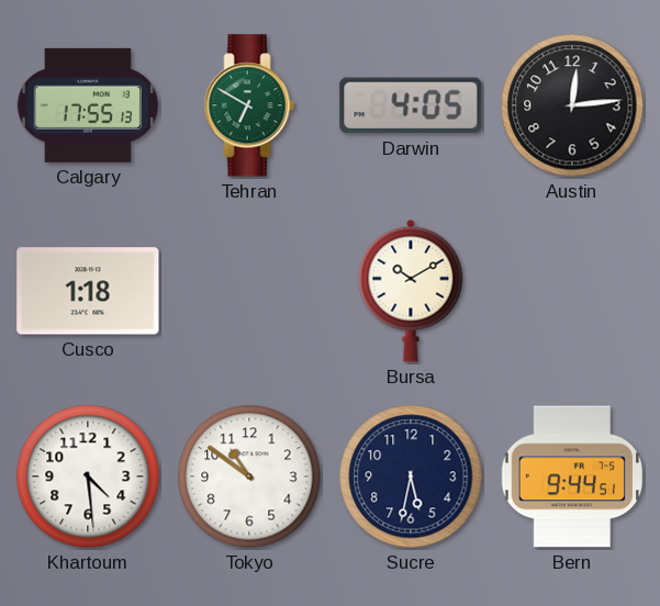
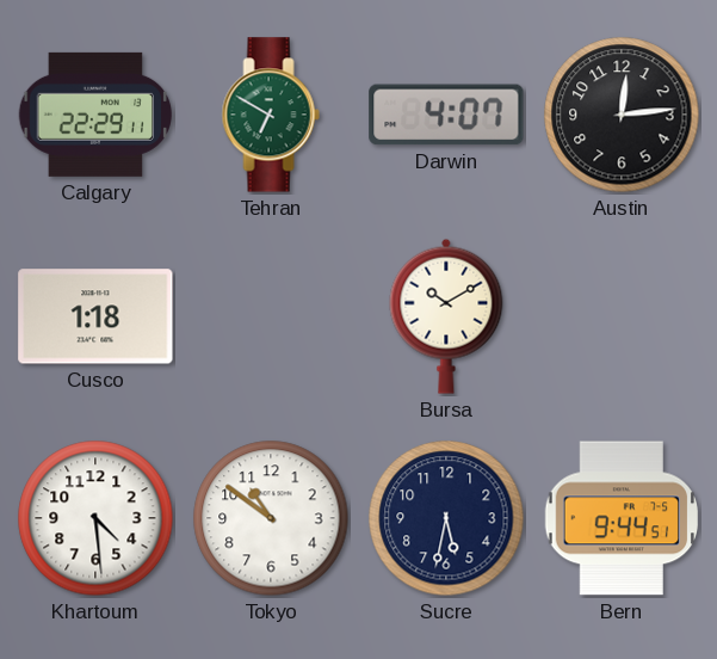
Calgary: 17:55 -> 22:29
Darwin: 4:05 -> 4:07
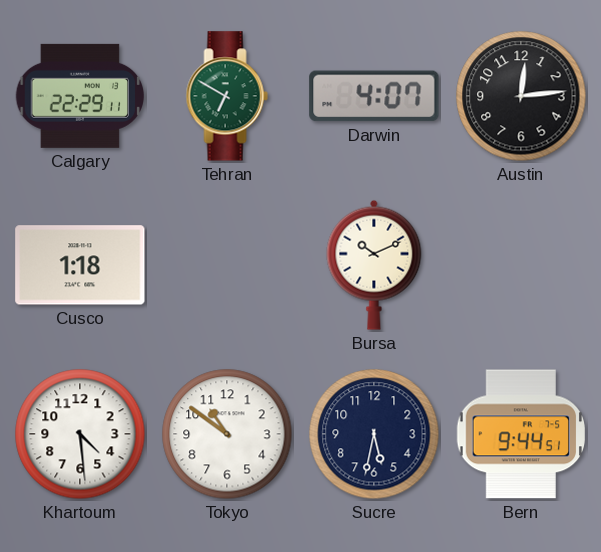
Bursa: 10:10 -> 10:11
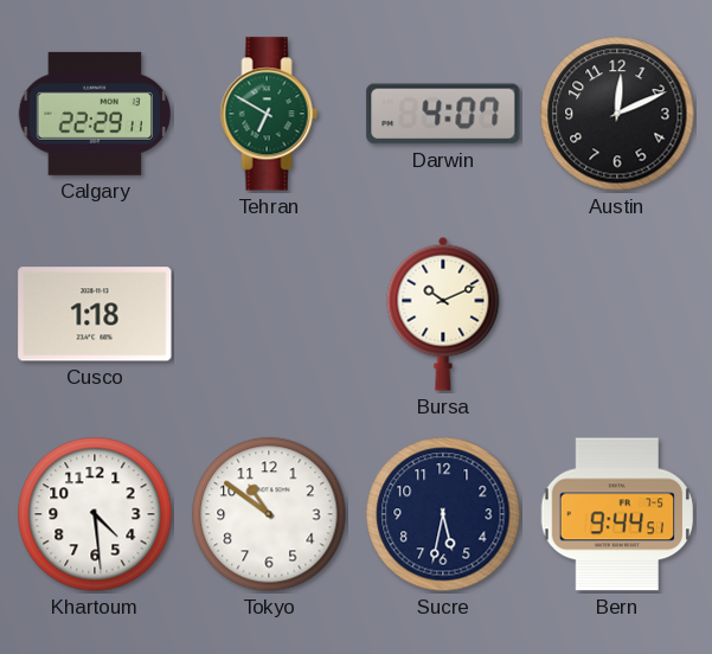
Austin: 12:14 -> 12:11
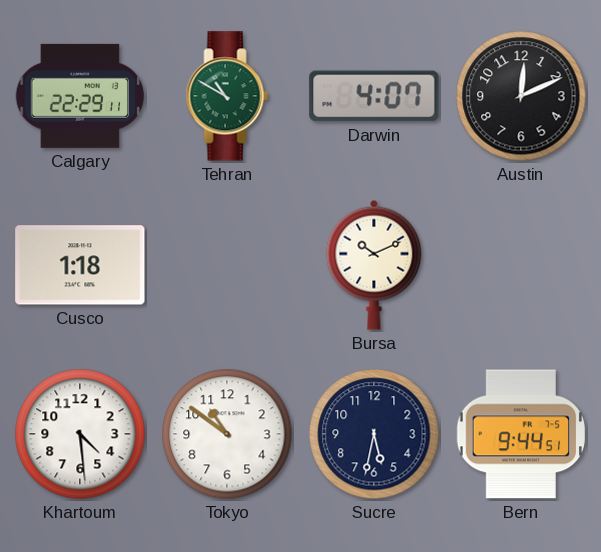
Tehran: 6:50 -> 10:50
